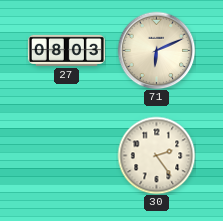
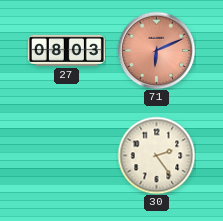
71 dial: cream -> salmon
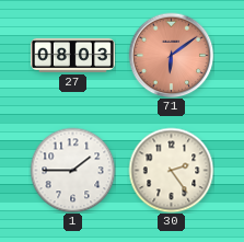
71: 6:11 -> 6:09
1: none -> 1:45
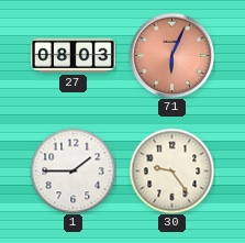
71: 6:09 -> 6:04
30: 2:24 -> 9:24
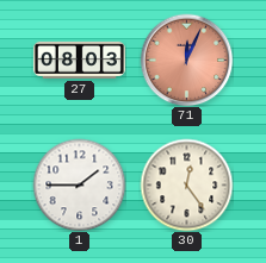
71: 6:04 -> 12:04
30: 9:24 -> 12:24
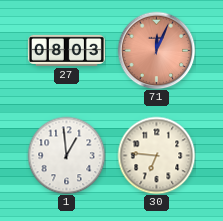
1: 1:45 -> 12:59
30: 12:24 -> 6:46
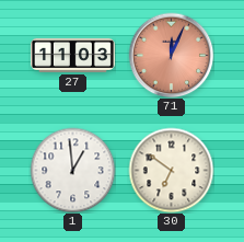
27: 08:03 -> 11:03
30: 6:46 -> 6:51
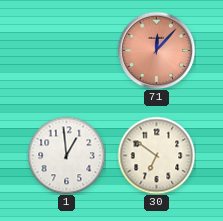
27: 11:03 -> none
71: 12:04 -> 12:07
